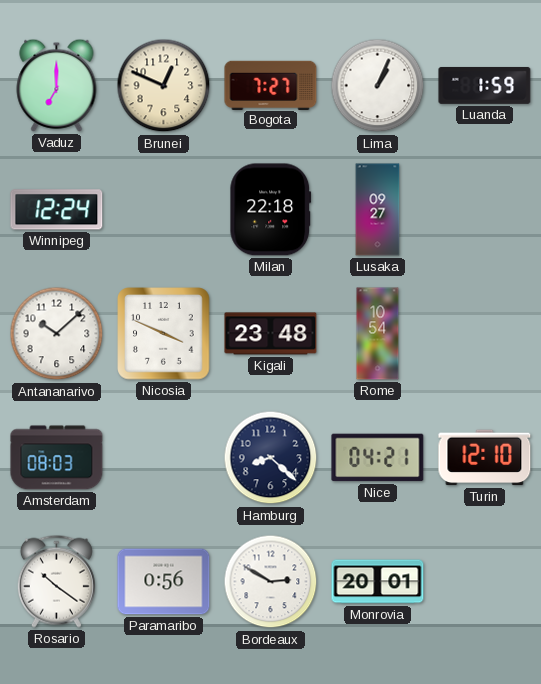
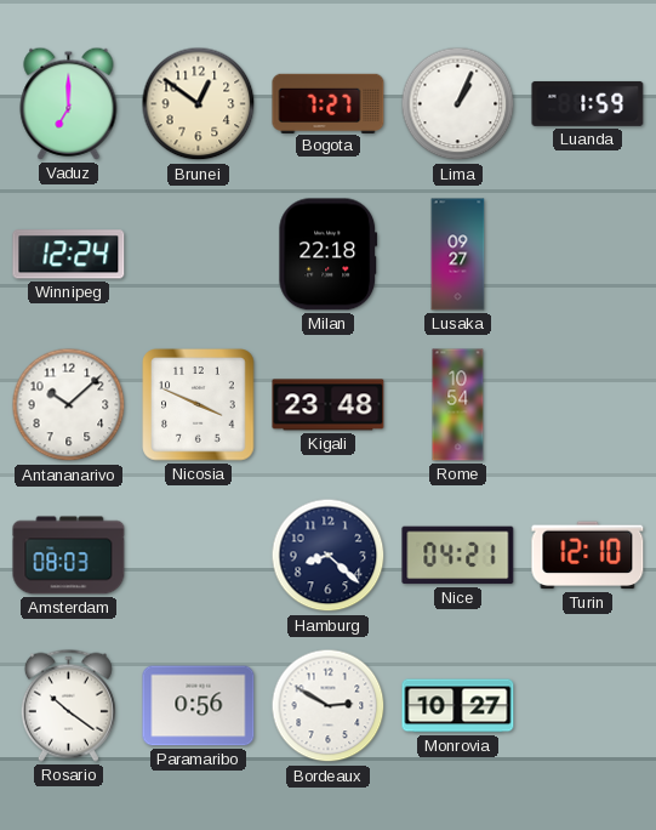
Brunei: 12:49 -> 12:51
Monrovia: 20:01 -> 10:27
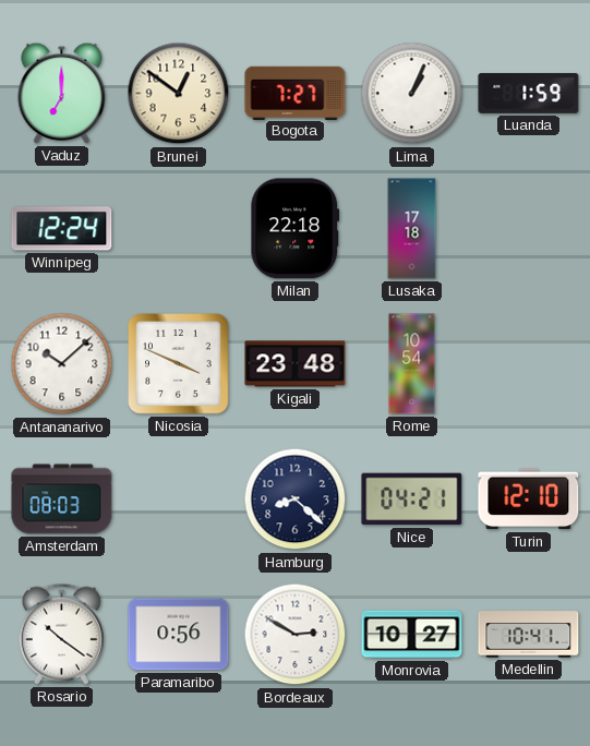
Lusaka: 09:27 -> 17:18
Medellin: none -> 10:41
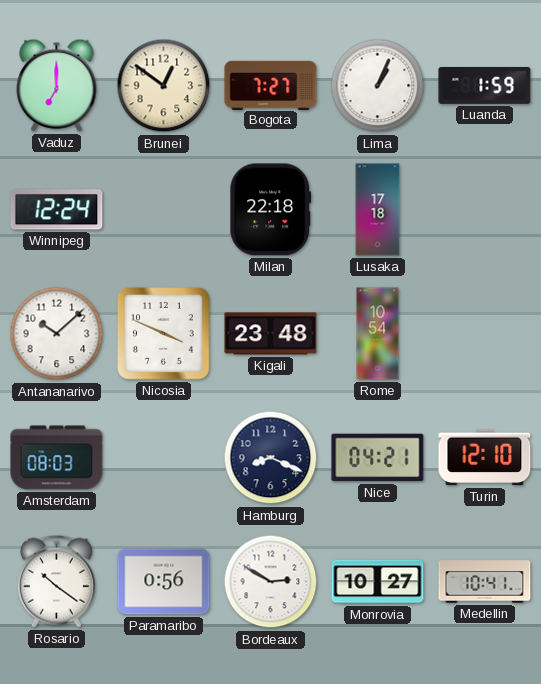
Hamburg: 8:22 -> 8:19
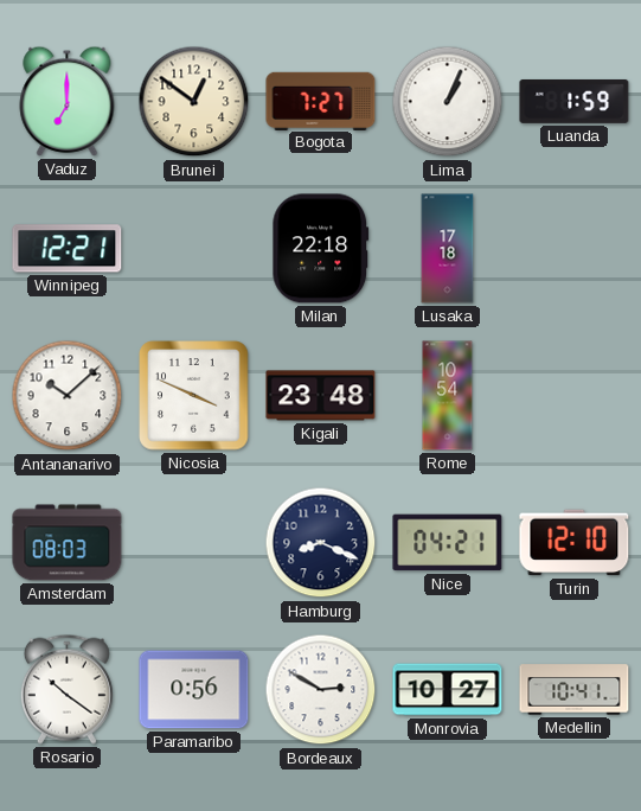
Winnipeg: 12:24 -> 12:21
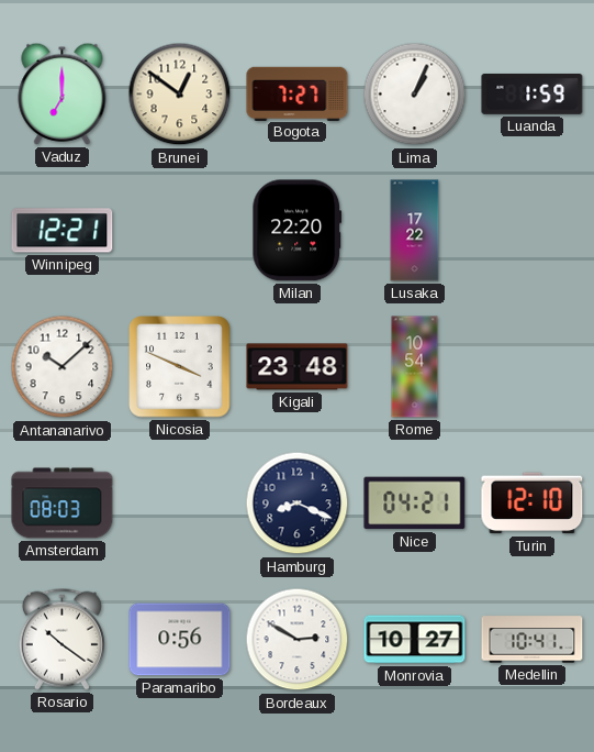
Milan: 22:18 -> 22:20
Lusaka: 17:18 -> 17:22
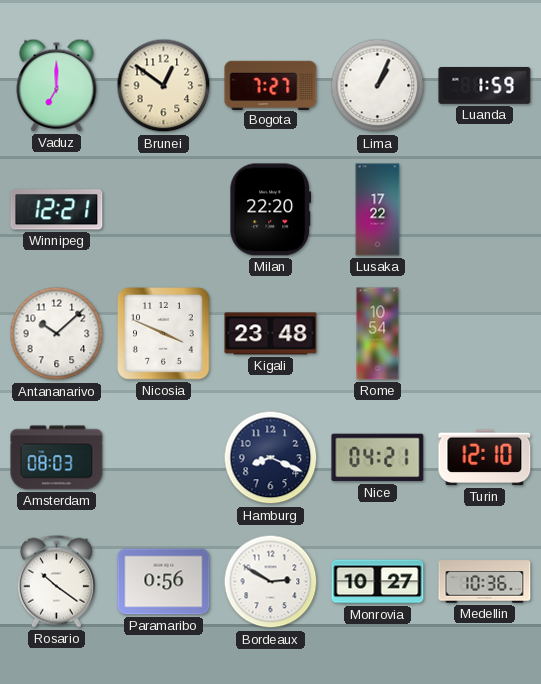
Medellin: 10:41 -> 10:36
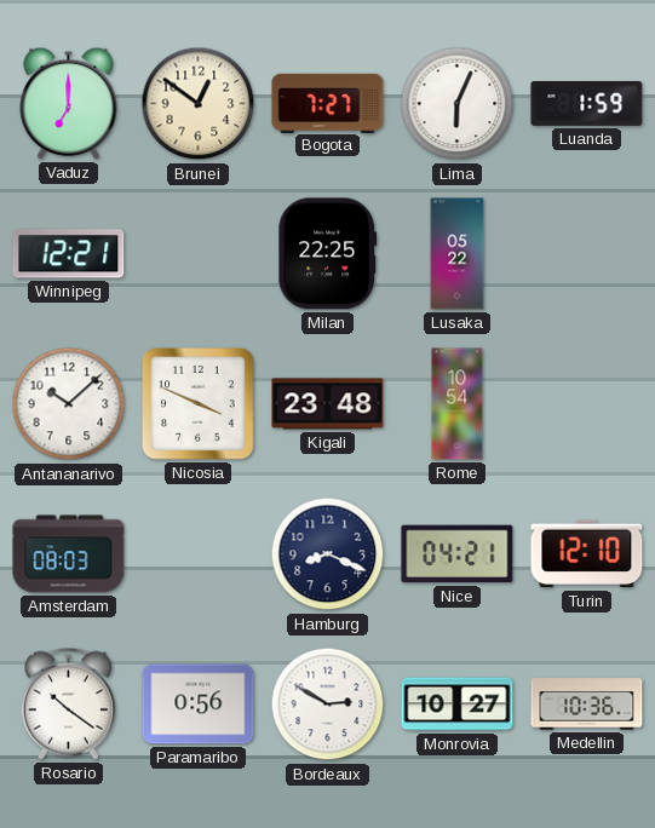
Lima: 1:04 -> 6:04
Milan: 22:20 -> 22:25
Lusaka: 17:22 -> 05:22
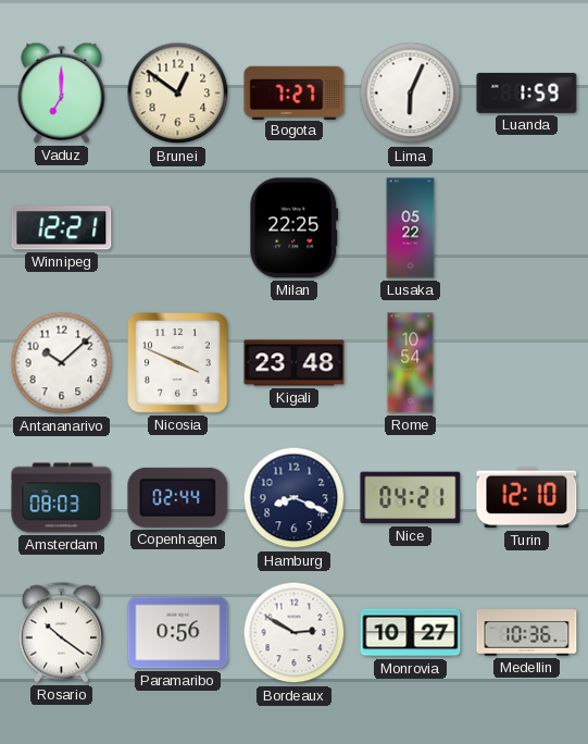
Copenhagen: none -> 02:44
